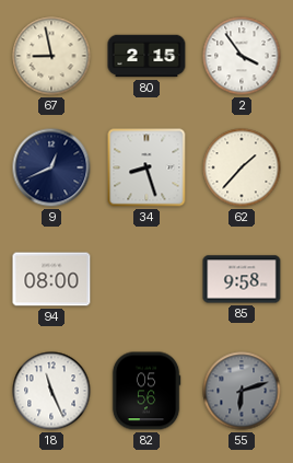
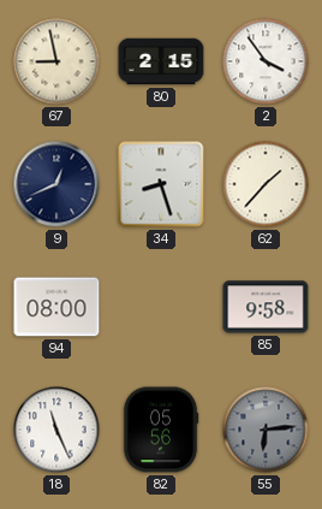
55: 6:12 -> 6:14
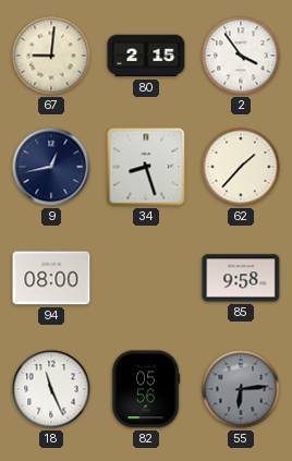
67: 8:58 -> 9:01
9: 12:41 -> 12:43
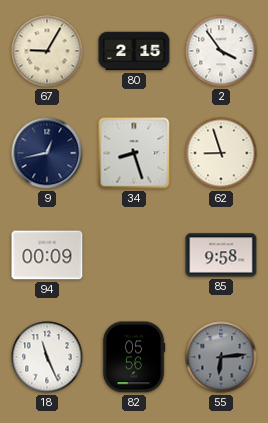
67: 9:01 -> 9:05
62: 1:37 -> 8:57
94: 08:00 -> 00:09
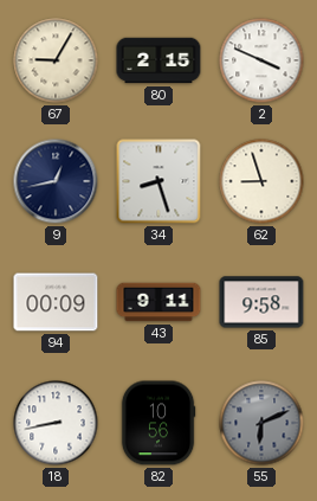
2: 3:54 -> 3:49
43: none -> 9:11
18: 11:26 -> 8:43
82: 05:56 -> 10:56
55: 6:14 -> 6:11
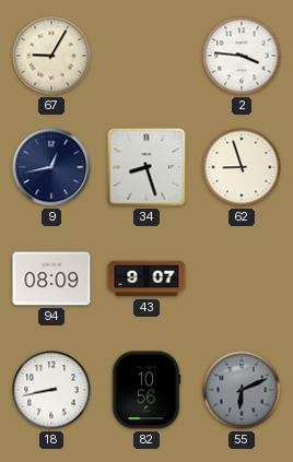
80: 2:15 -> none
2: 3:49 -> 3:46
94: 00:09 -> 08:09
43: 9:11 -> 9:07
85: 9:58 -> none
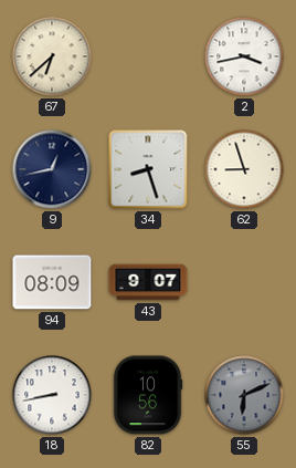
67: 9:05 -> 6:38
2: 3:46 -> 3:43
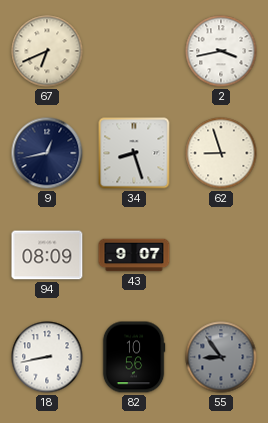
67: 6:38 -> 6:41
55: 6:11 -> 8:54
